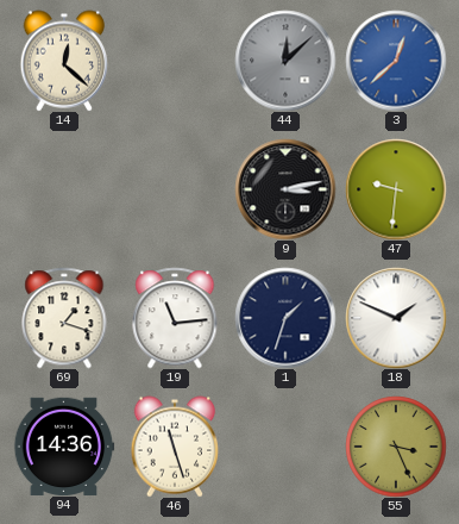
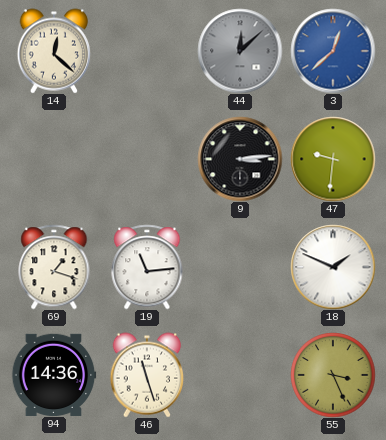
9: 3:13 -> 3:14
1: 1:33 -> none
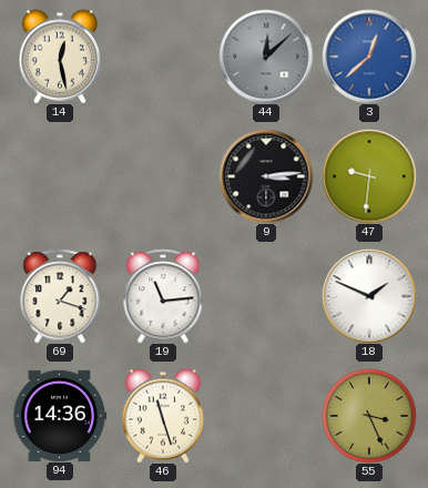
14: 12:22 -> 12:28
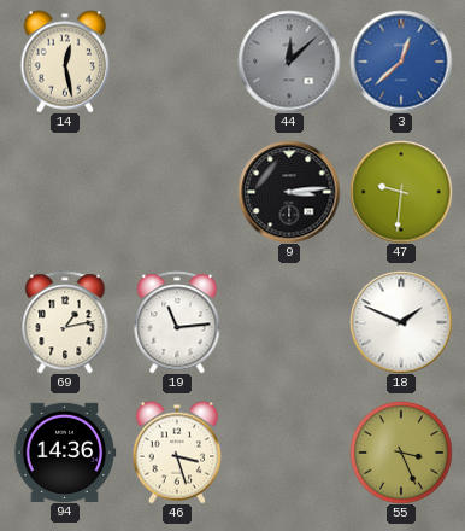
69: 1:18 -> 1:13
46: 11:27 -> 3:27
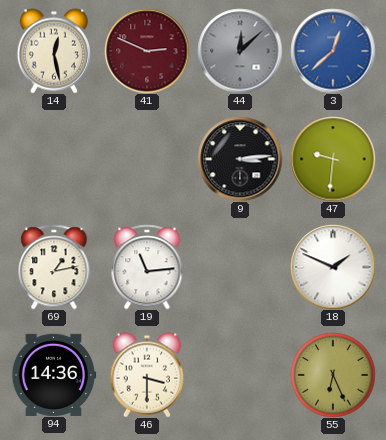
41: none -> 2:49
46: 3:27 -> 3:30
55: 3:26 -> 6:26
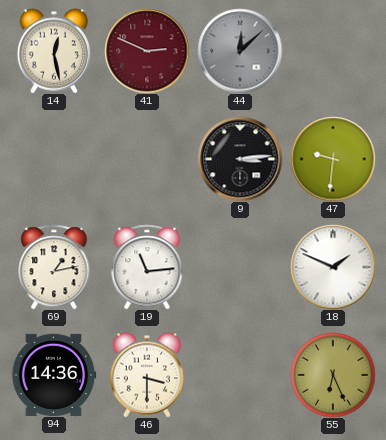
3: 12:38 -> none
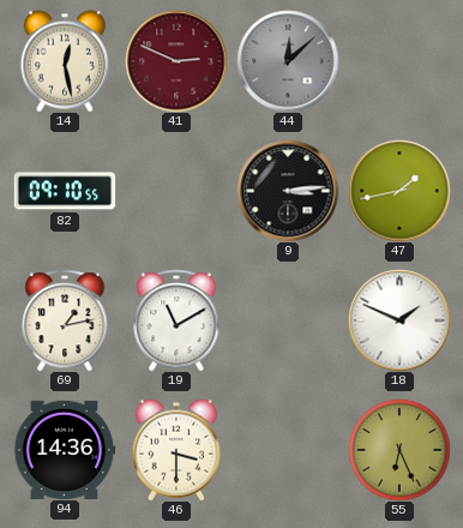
82: none -> 09:10
47: 9:31 -> 1:43
19: 11:14 -> 11:10
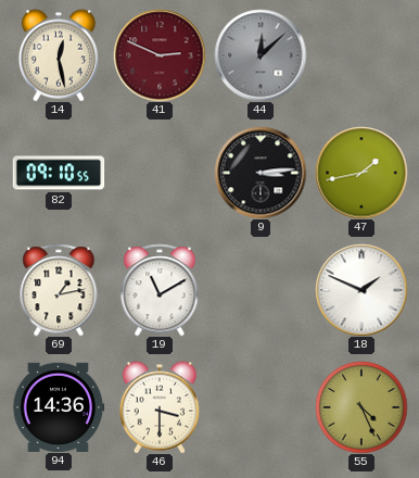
55: 6:26 -> 4:26
